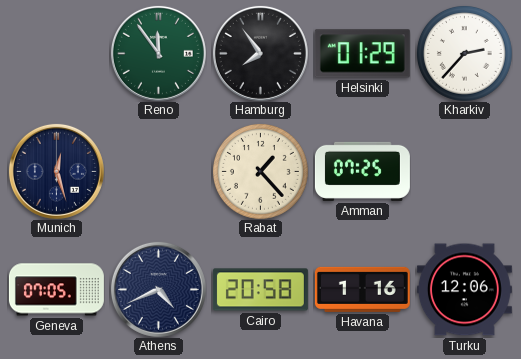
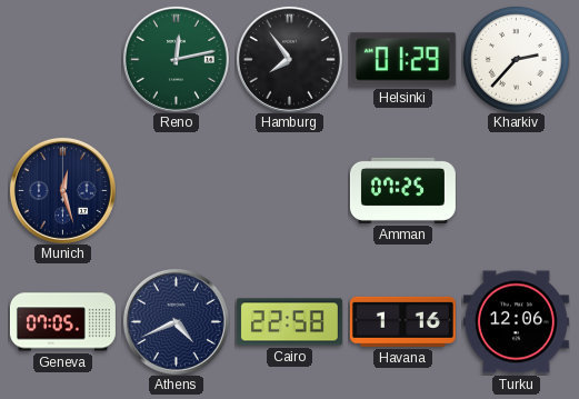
Reno: 11:54 -> 12:13
Rabat: 1:23 -> none
Cairo: 20:58 -> 22:58
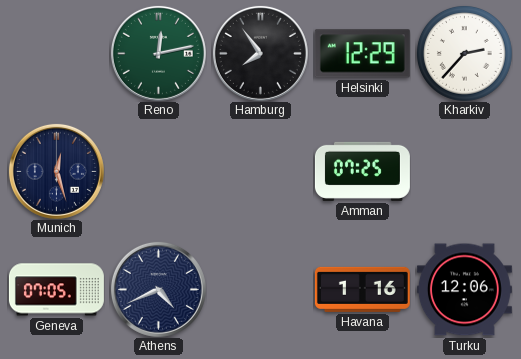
Helsinki: 01:29 -> 12:29
Cairo: 22:58 -> none
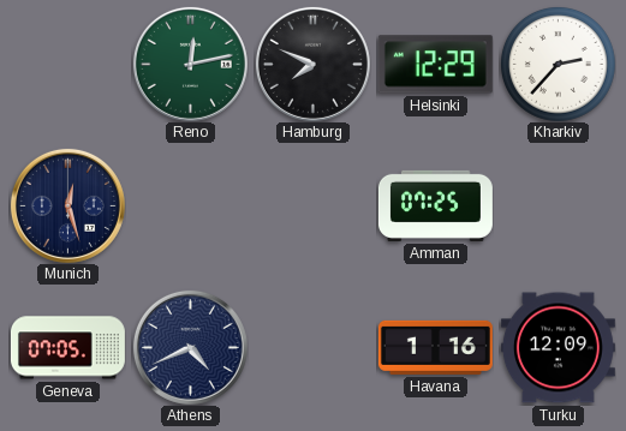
Hamburg: 7:54 -> 7:49
Turku: 12:06 -> 12:09
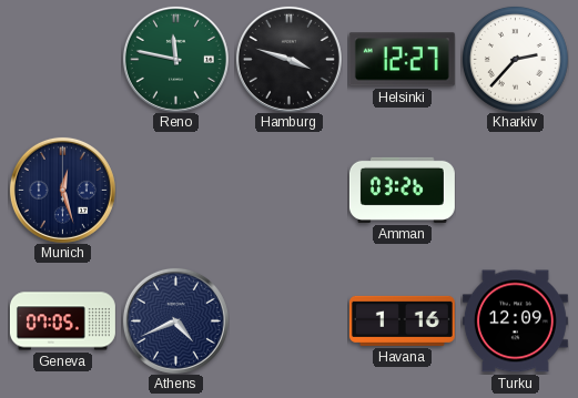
Reno: 12:13 -> 11:47
Hamburg: 7:49 -> 3:48
Helsinki: 12:29 -> 12:27
Amman: 07:25 -> 03:26
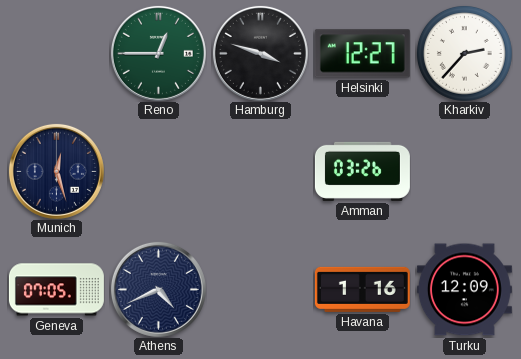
Reno: 11:47 -> 12:45
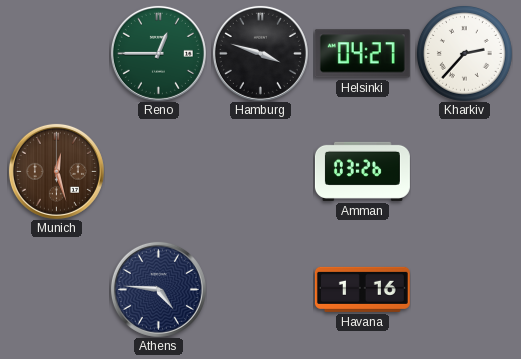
Helsinki: 12:27 -> 04:27
Munich dial: navy -> brown
Geneva: 07:05 -> none
Athens: 4:41 -> 4:46
Turku: 12:09 -> none
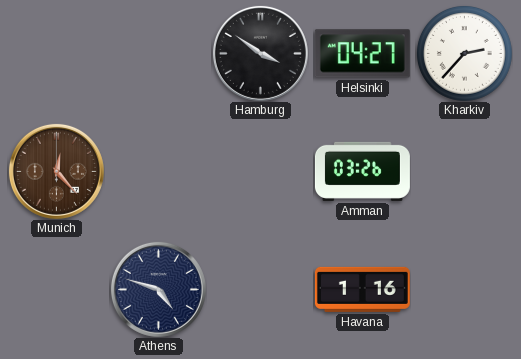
Reno: 12:45 -> none
Hamburg: 3:48 -> 3:51
Munich: 12:27 -> 12:23
Athens: 4:46 -> 4:48
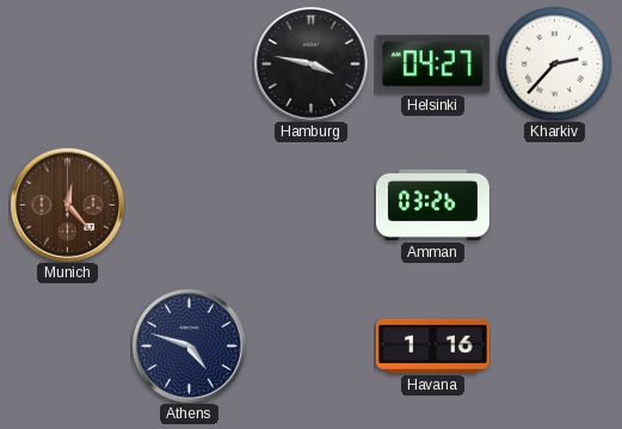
Hamburg: 3:51 -> 3:47
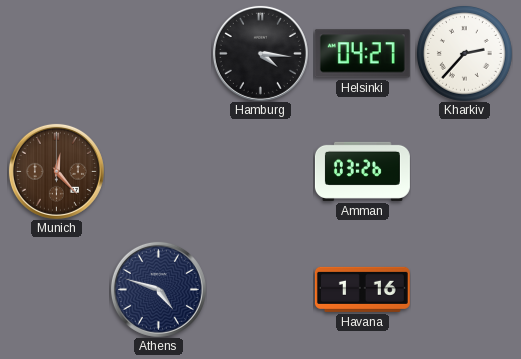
Hamburg: 3:47 -> 4:16
